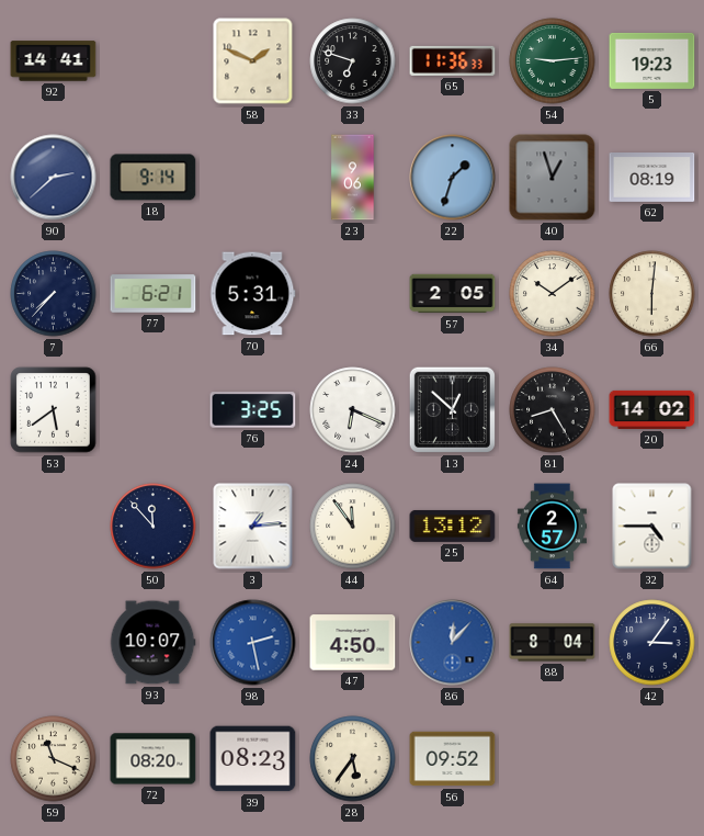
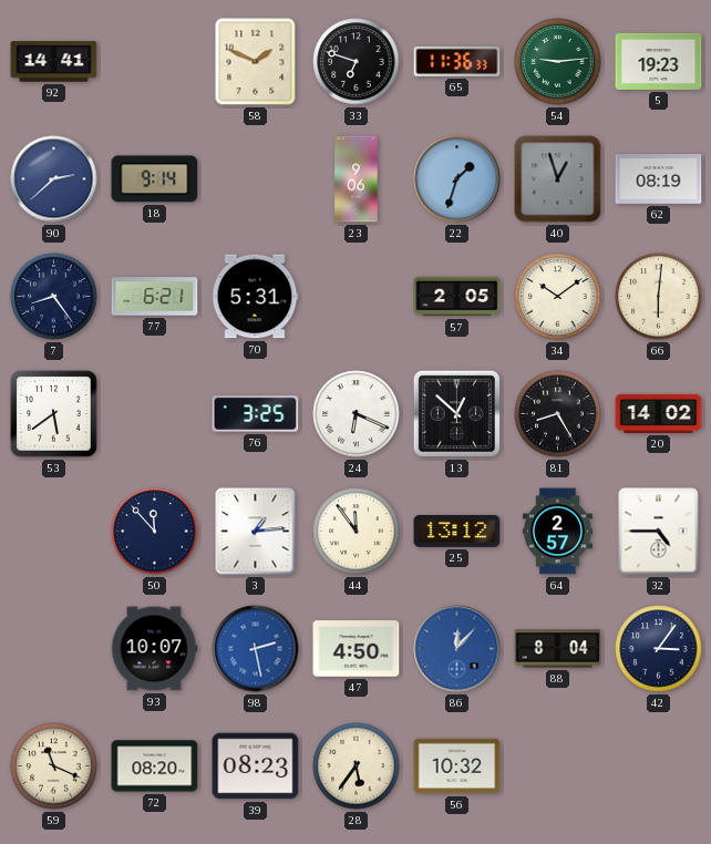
7: 7:37 -> 8:24
56: 09:52 -> 10:32
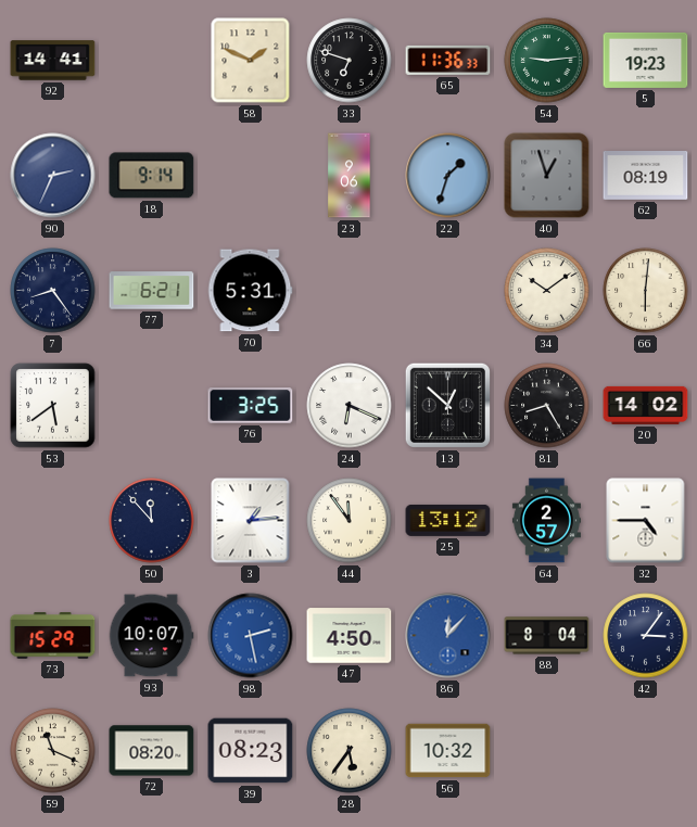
90: 2:38 -> 2:34
57: 2:05 -> none
73: none -> 15:29
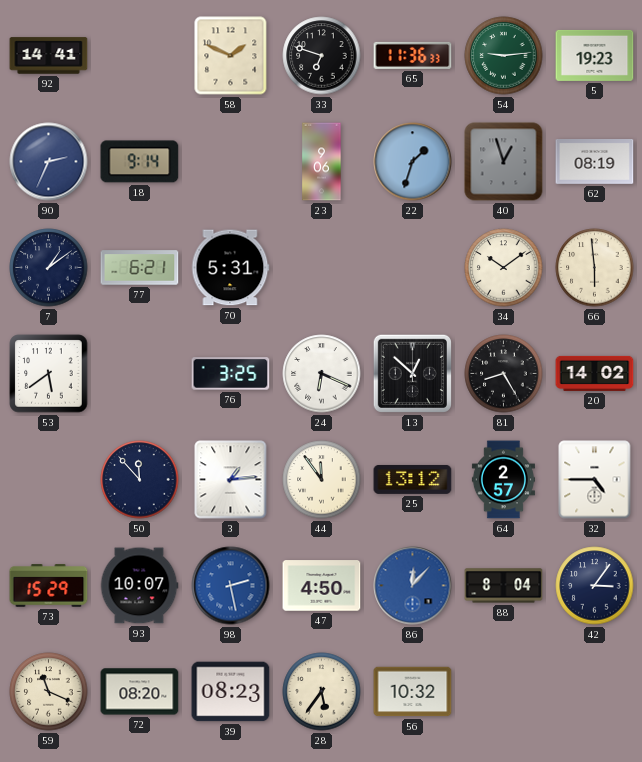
7: 8:24 -> 1:09
66: 6:01 -> 5:59
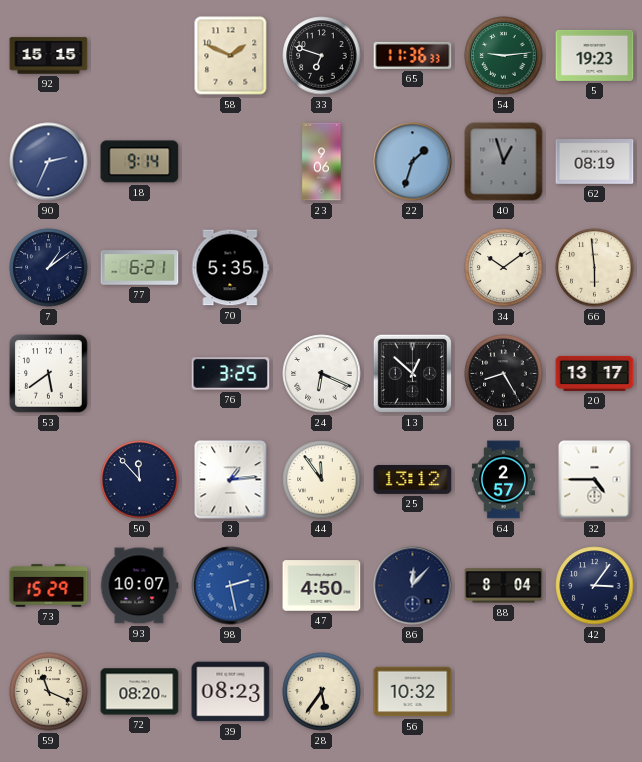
92: 14:41 -> 15:15
70: 5:31 -> 5:35
20: 14:02 -> 13:17
86 dial: blue -> navy
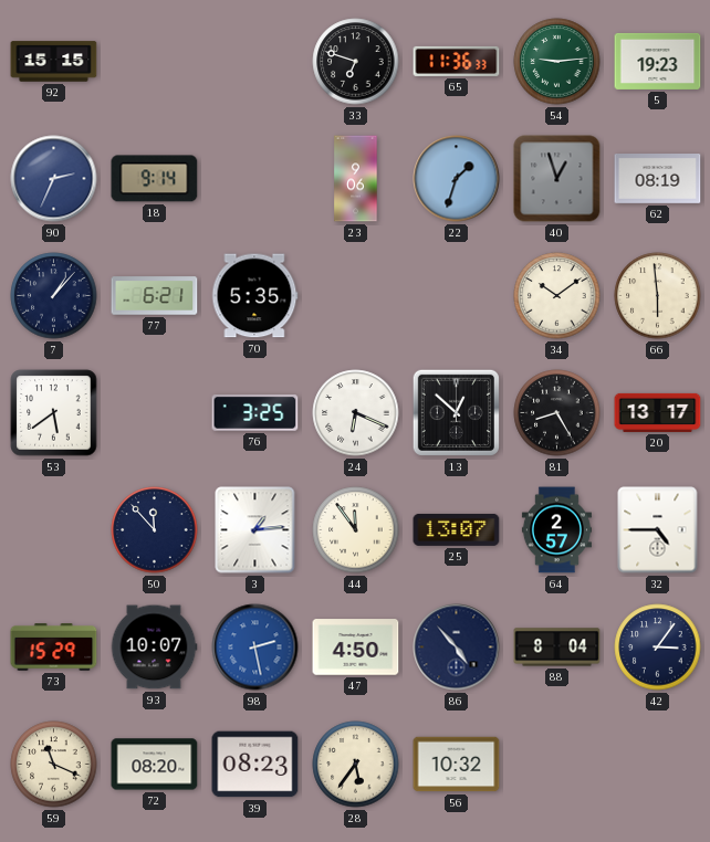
58: 1:49 -> none
7: 1:09 -> 1:07
25: 13:12 -> 13:07
86: 12:07 -> 4:53
